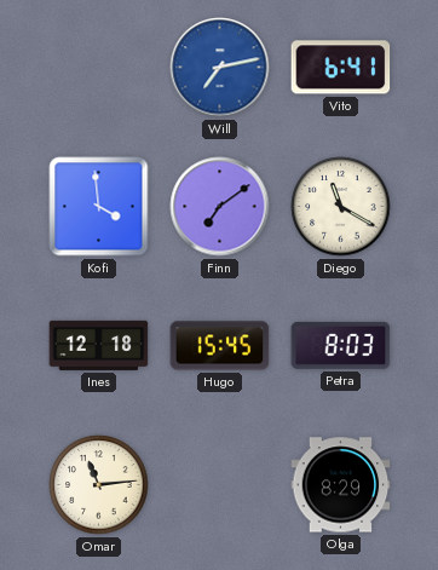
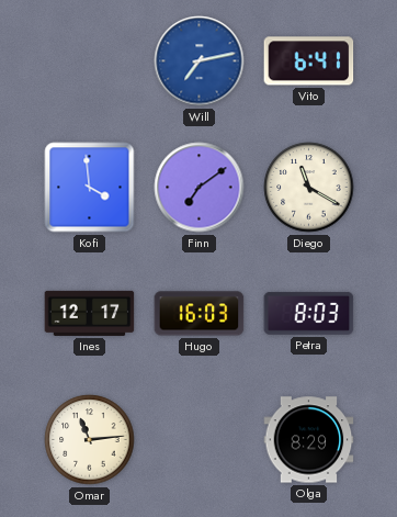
Ines: 12:18 -> 12:17
Hugo: 15:45 -> 16:03
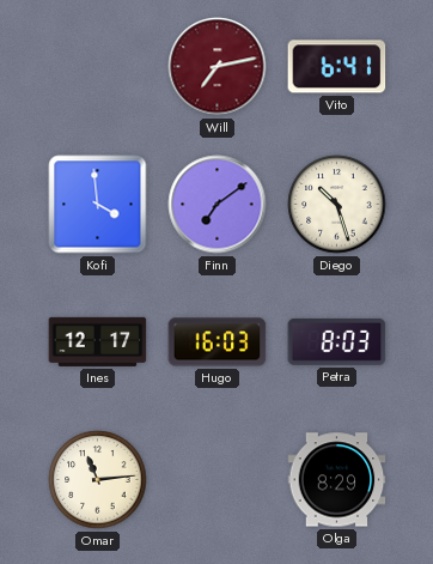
Will dial: blue -> burgundy
Diego: 11:20 -> 10:27
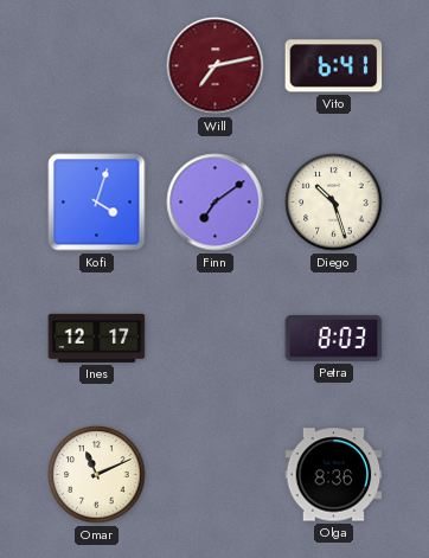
Kofi: 3:59 -> 4:03
Hugo: 16:03 -> none
Omar: 11:14 -> 11:11
Olga: 8:29 -> 8:36
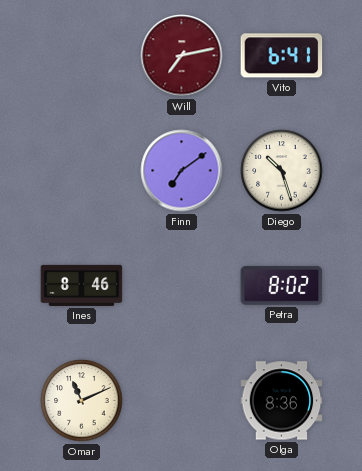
Kofi: 4:03 -> none
Ines: 12:17 -> 8:46
Petra: 8:03 -> 8:02
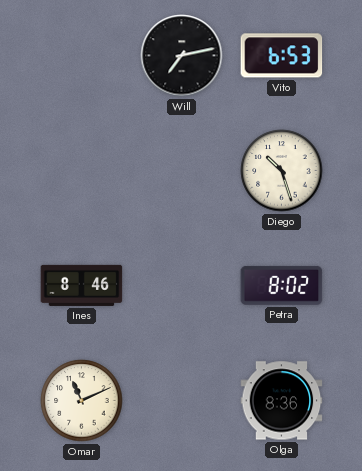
Will dial: burgundy -> black
Vito: 6:41 -> 6:53
Finn: 7:09 -> none
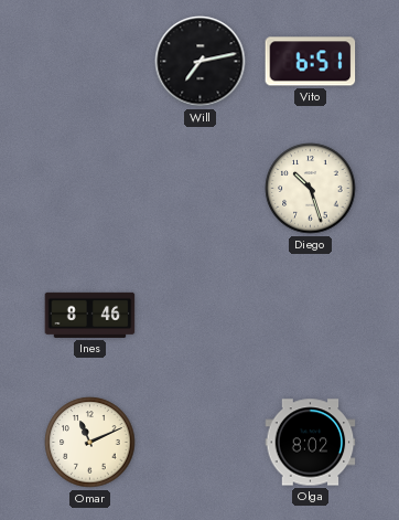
Vito: 6:53 -> 6:51
Petra: 8:02 -> none
Olga: 8:36 -> 8:02
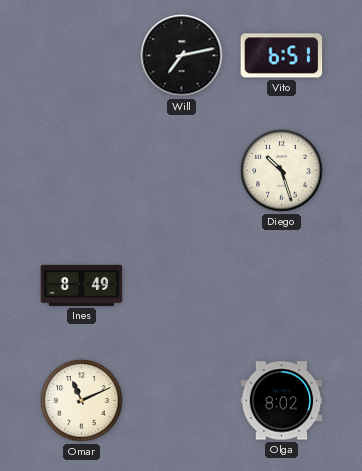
Ines: 8:46 -> 8:49
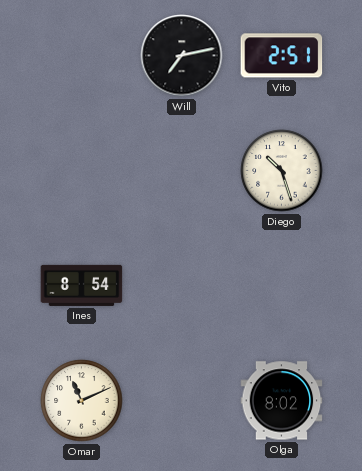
Vito: 6:51 -> 2:51
Ines: 8:49 -> 8:54
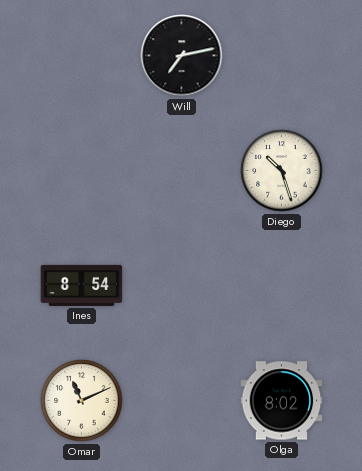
Vito: 2:51 -> none
